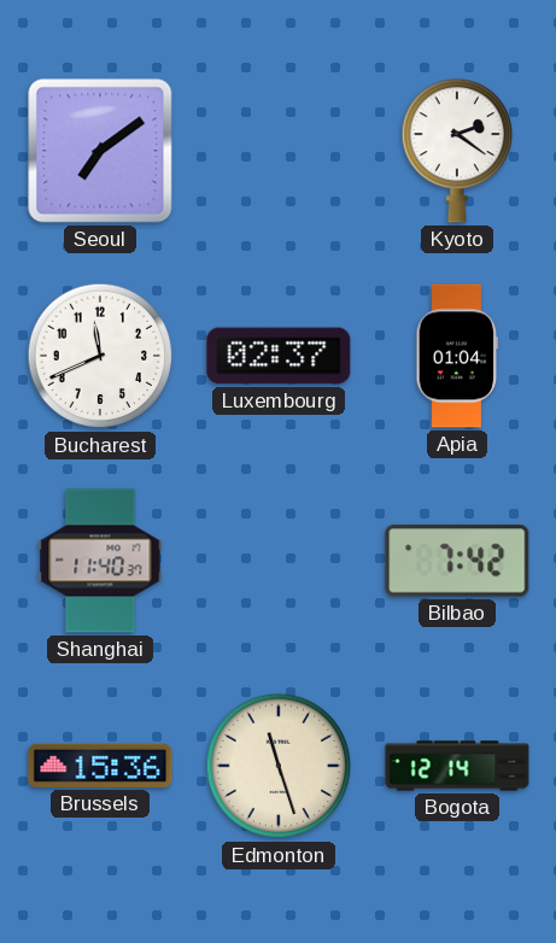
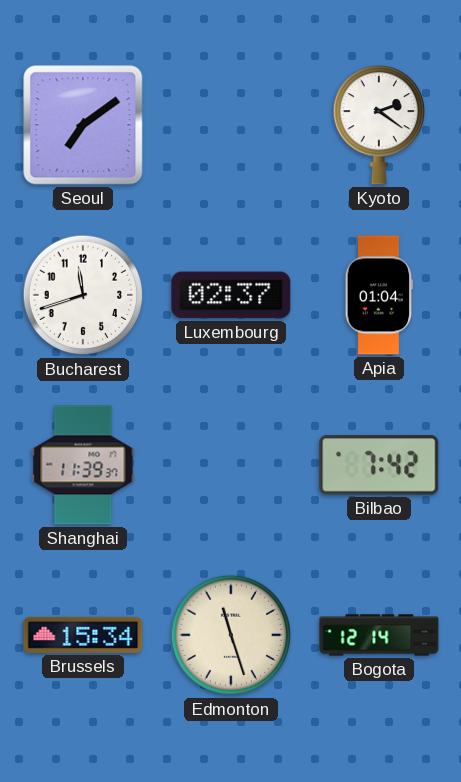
Bucharest: 11:41 -> 11:42
Shanghai: 11:40 -> 11:39
Brussels: 15:36 -> 15:34
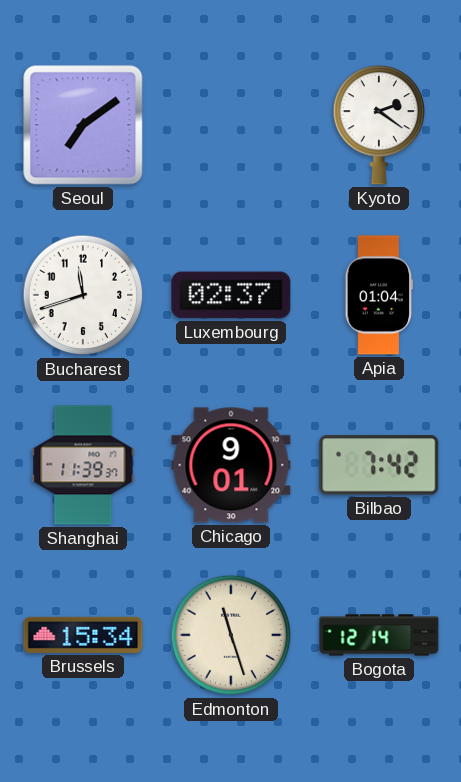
Chicago: none -> 9:01
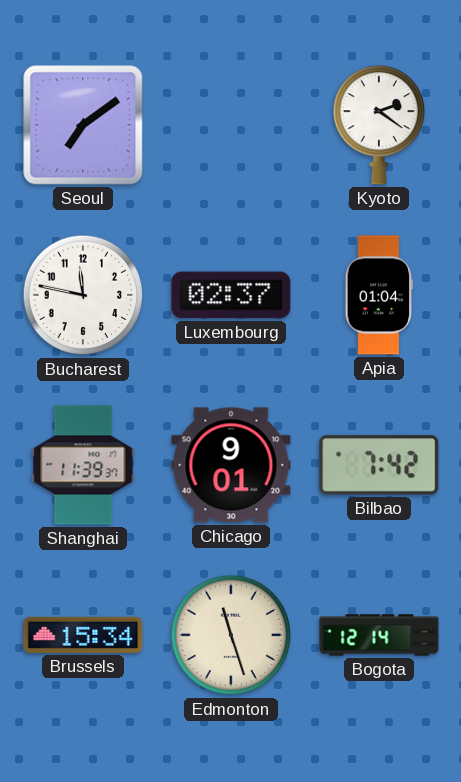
Bucharest: 11:42 -> 11:47
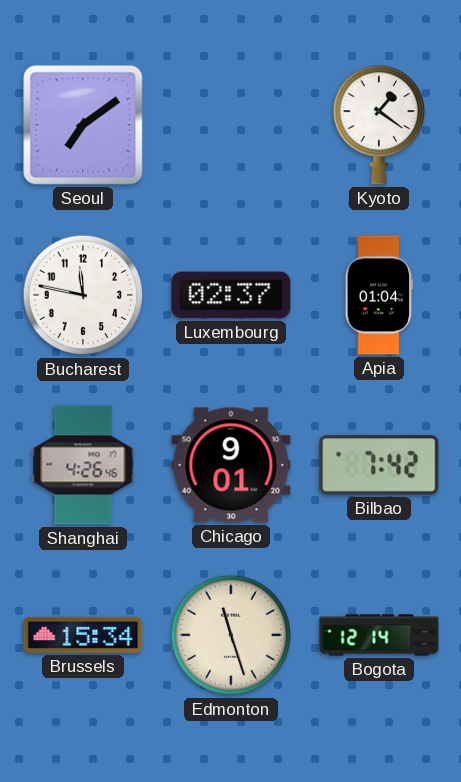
Kyoto: 2:21 -> 1:21
Shanghai: 11:39 -> 4:26
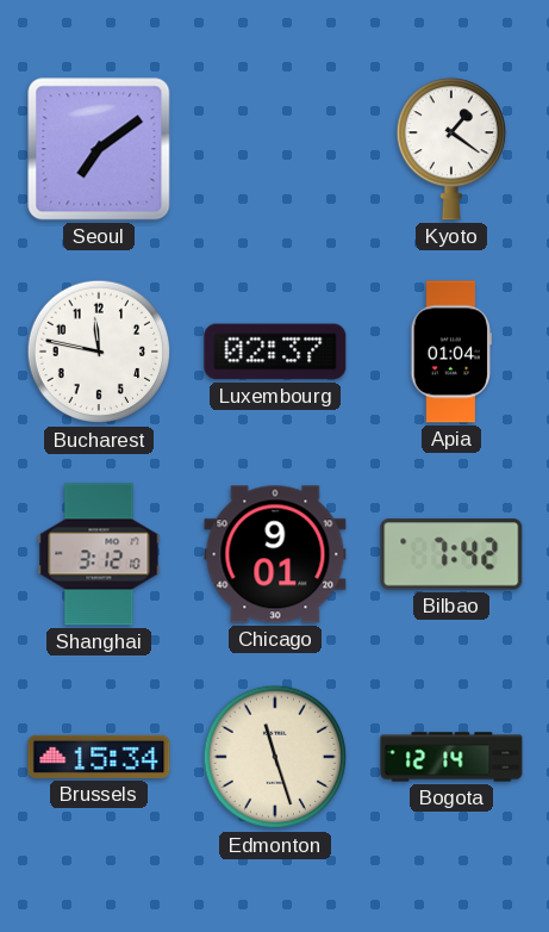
Shanghai: 4:26 -> 3:12
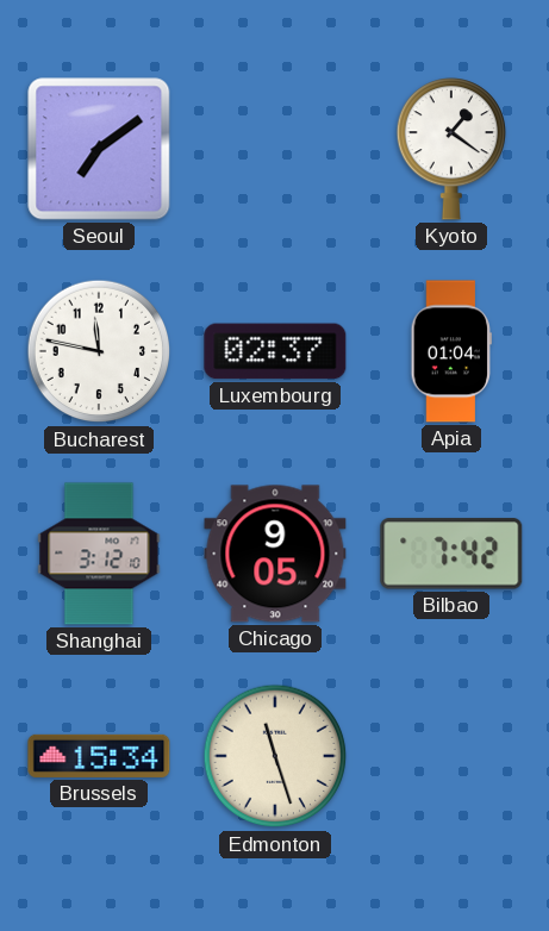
Chicago: 9:01 -> 9:05
Bogota: 12:14 -> none
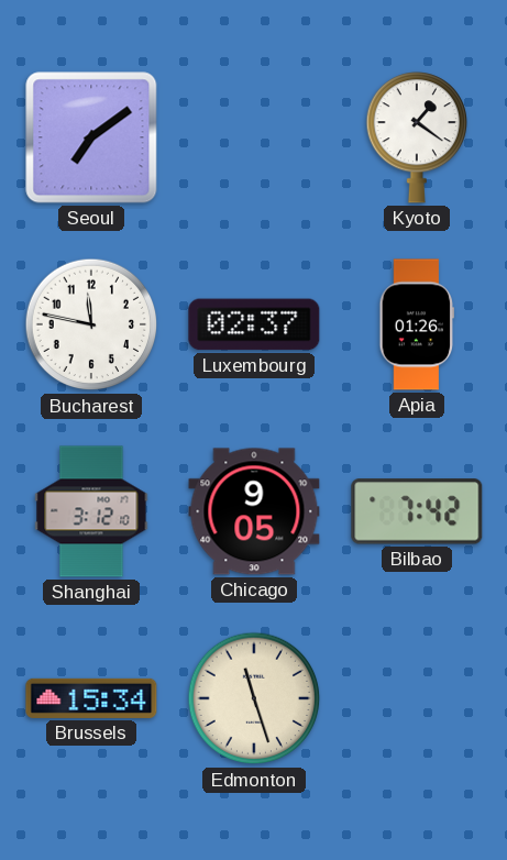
Apia: 01:04 -> 01:26
